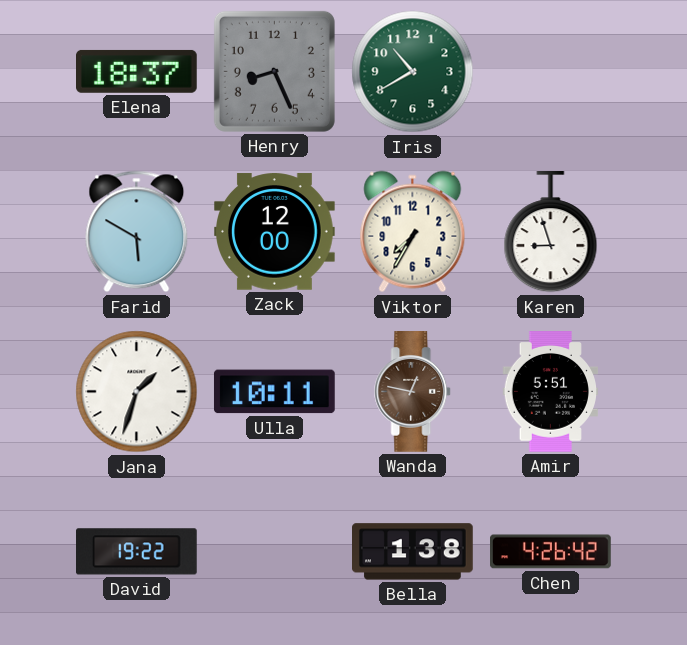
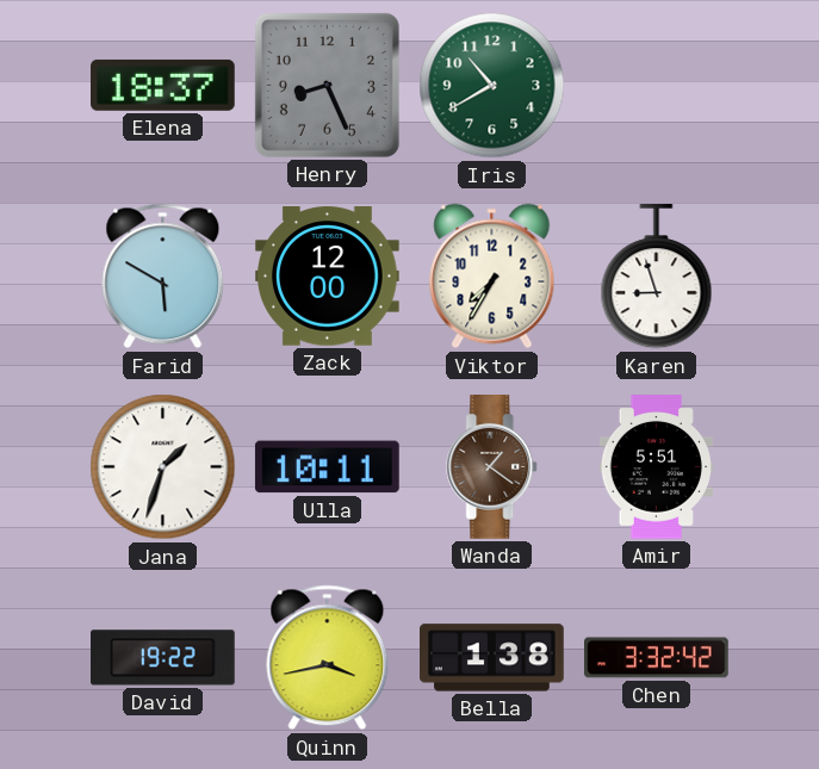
Wanda: 12:47 -> 1:21
Quinn: none -> 3:43
Chen: 4:26 -> 3:32
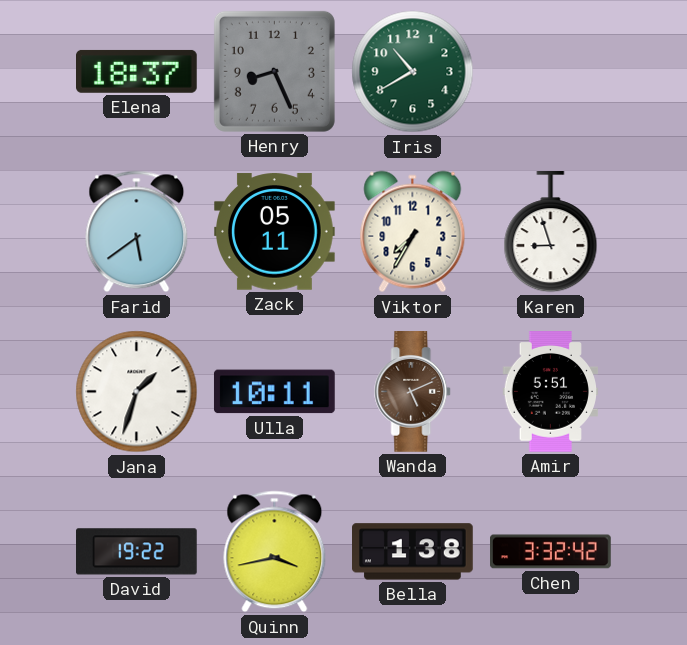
Farid: 5:50 -> 5:39
Zack: 12:00 -> 05:11
Wanda: 1:21 -> 5:11
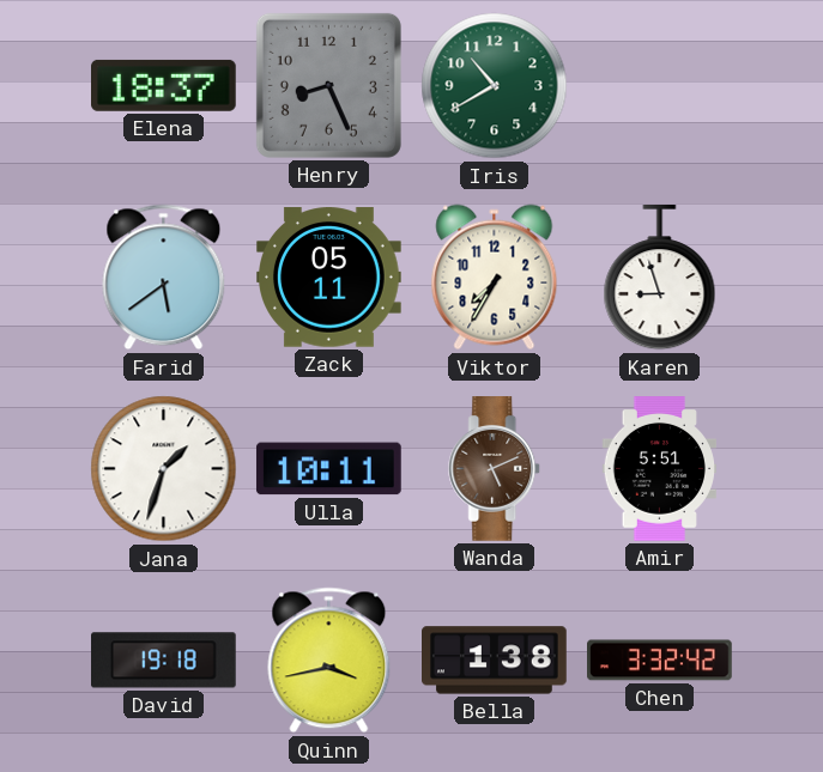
David: 19:22 -> 19:18
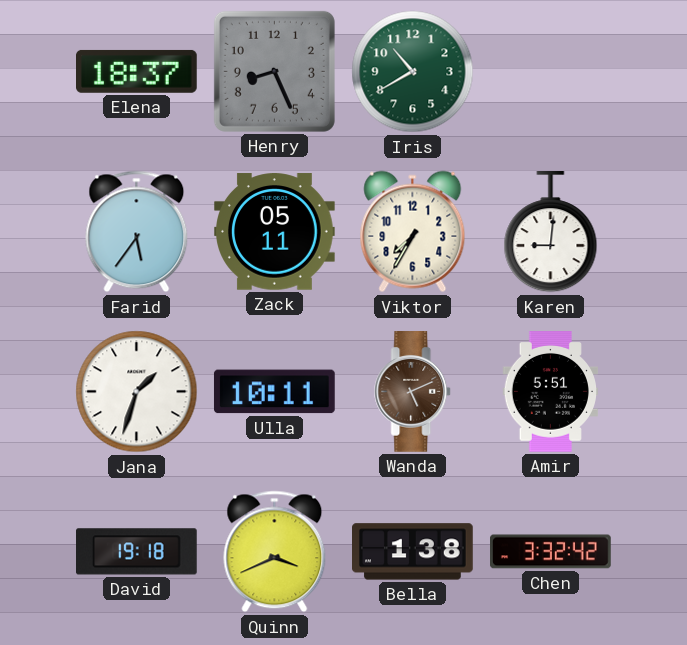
Farid: 5:39 -> 5:36
Karen: 8:57 -> 9:01
Quinn: 3:43 -> 3:41
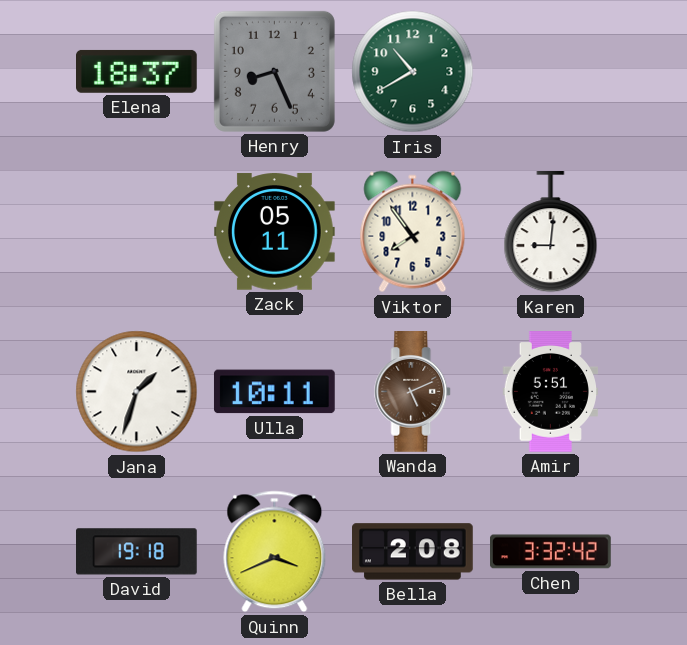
Farid: 5:36 -> none
Viktor: 7:35 -> 7:54
Bella: 1:38 -> 2:08
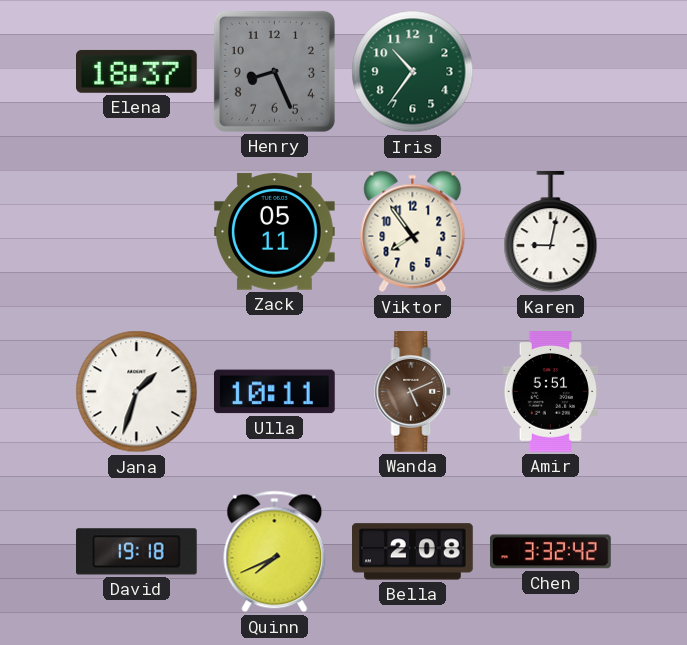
Iris: 10:40 -> 10:36
Karen: 9:01 -> 9:02
Quinn: 3:41 -> 7:41
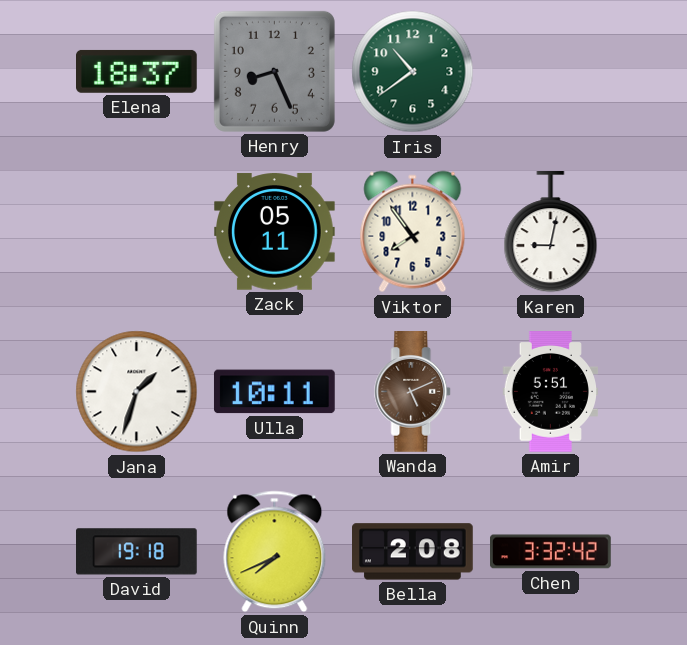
Iris: 10:36 -> 10:39
